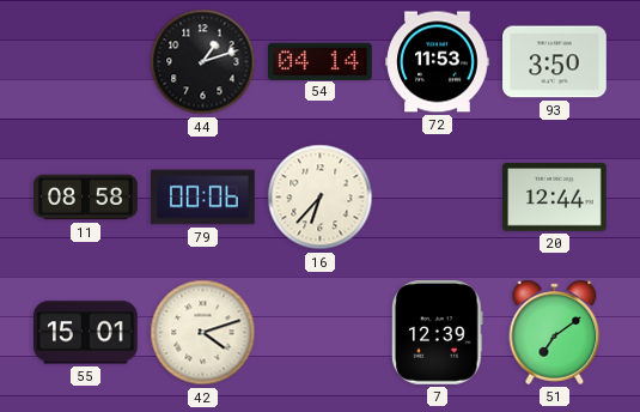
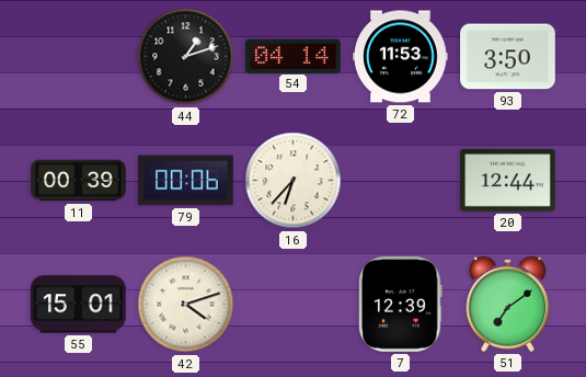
11: 08:58 -> 00:39
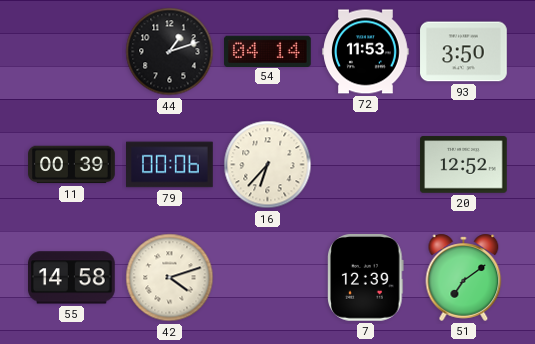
20: 12:44 -> 12:52
55: 15:01 -> 14:58
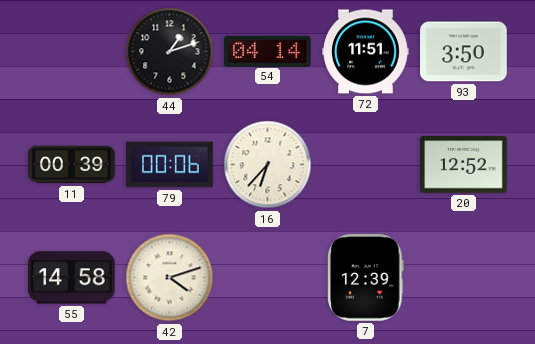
72: 11:53 -> 11:51
51: 7:09 -> none
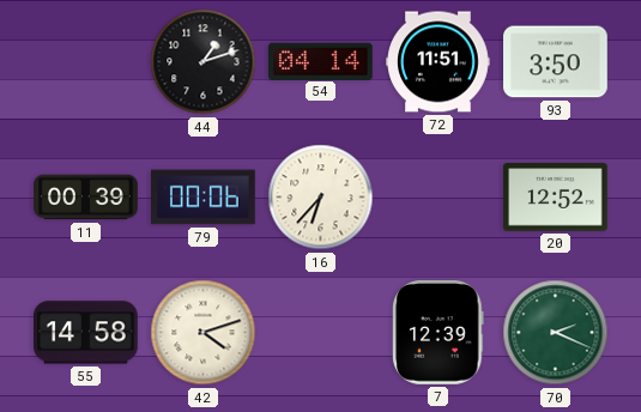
70: none -> 2:19
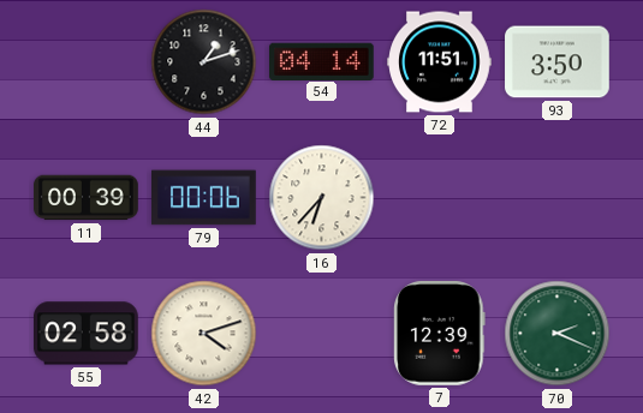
20: 12:52 -> none
55: 14:58 -> 02:58
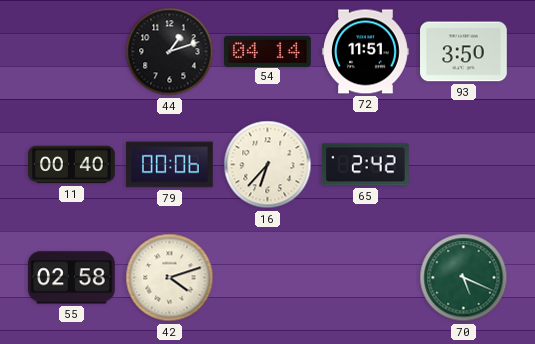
11: 00:39 -> 00:40
65: none -> 2:42
7: 12:39 -> none
70: 2:19 -> 5:19
